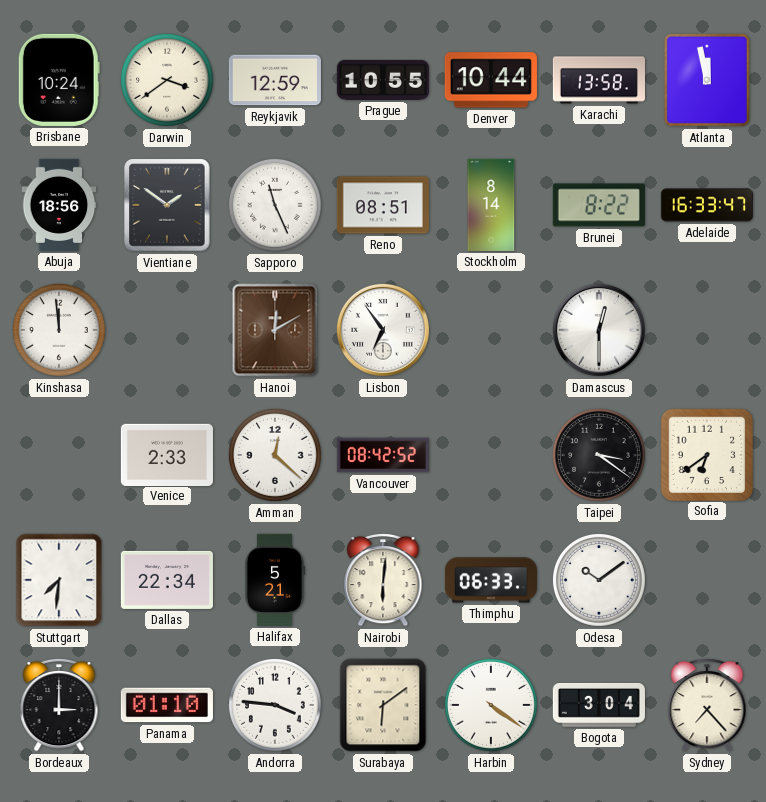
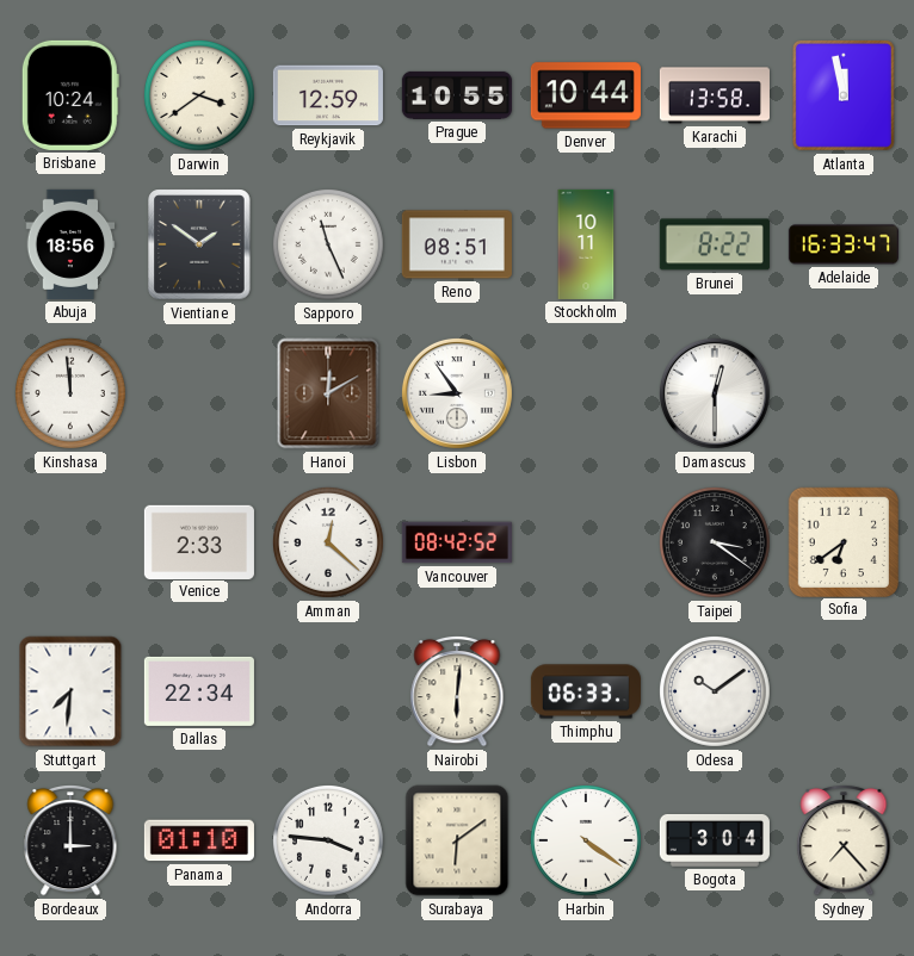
Stockholm: 8:14 -> 10:11
Lisbon: 6:54 -> 8:54
Halifax: 5:21 -> none
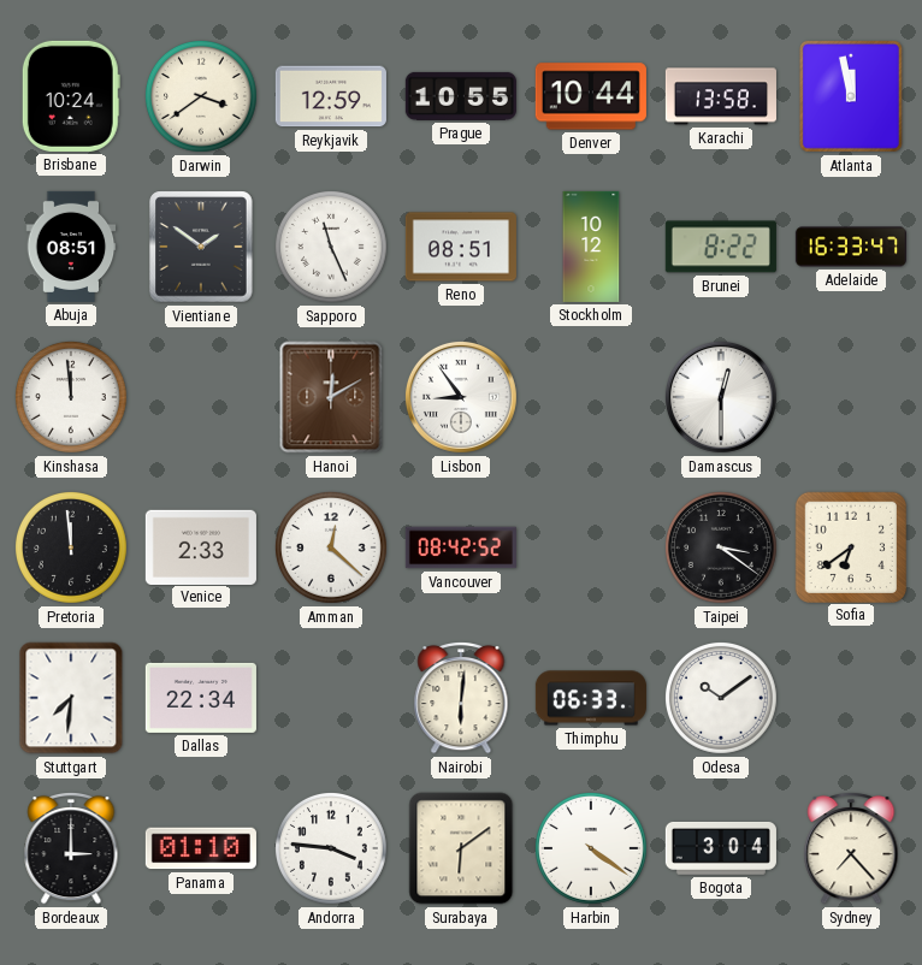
Abuja: 18:56 -> 08:51
Stockholm: 10:11 -> 10:12
Pretoria: none -> 11:59
